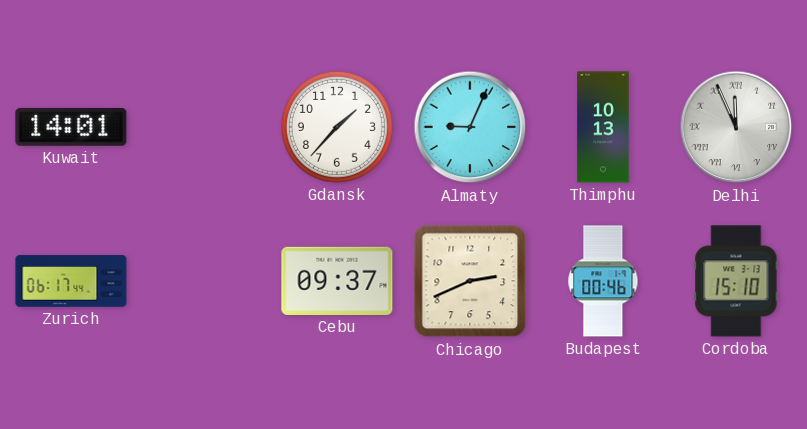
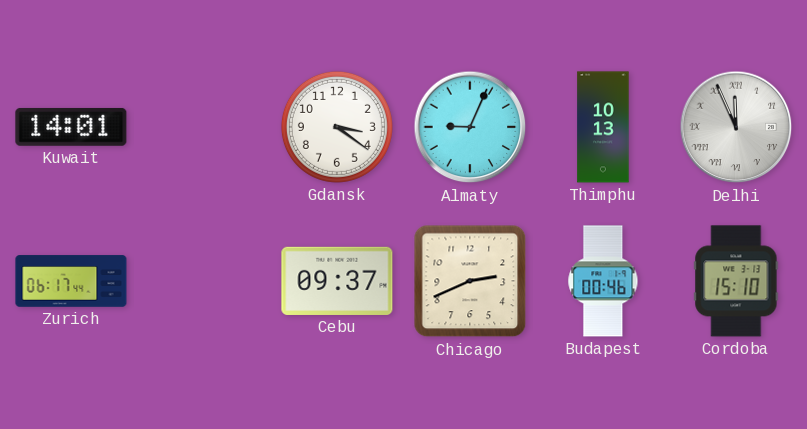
Gdansk: 1:37 -> 3:21
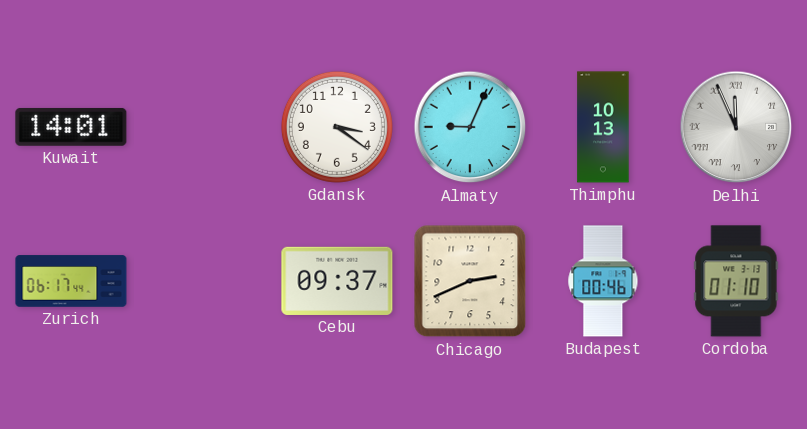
Cordoba: 15:10 -> 01:10
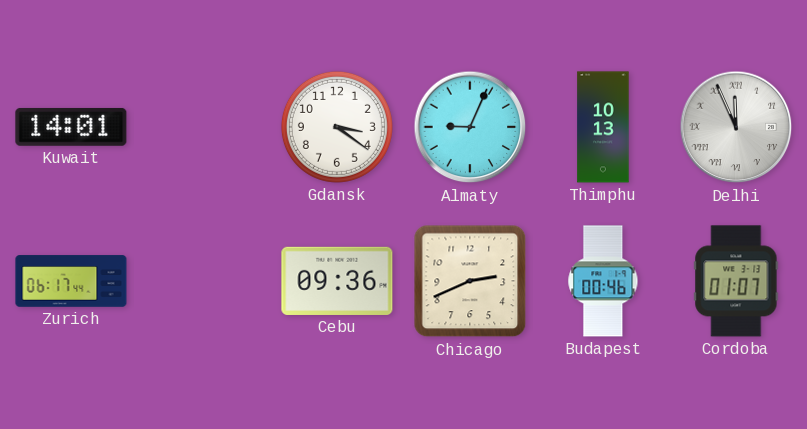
Cebu: 09:37 -> 09:36
Cordoba: 01:10 -> 01:07
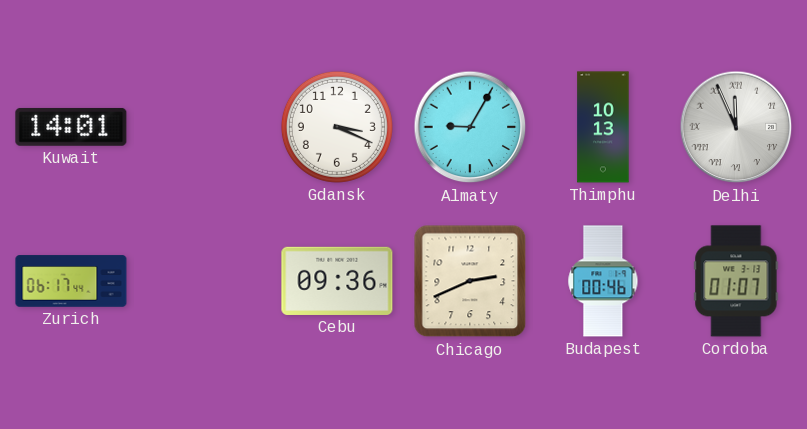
Gdansk: 3:21 -> 3:19
Almaty: 9:04 -> 9:05
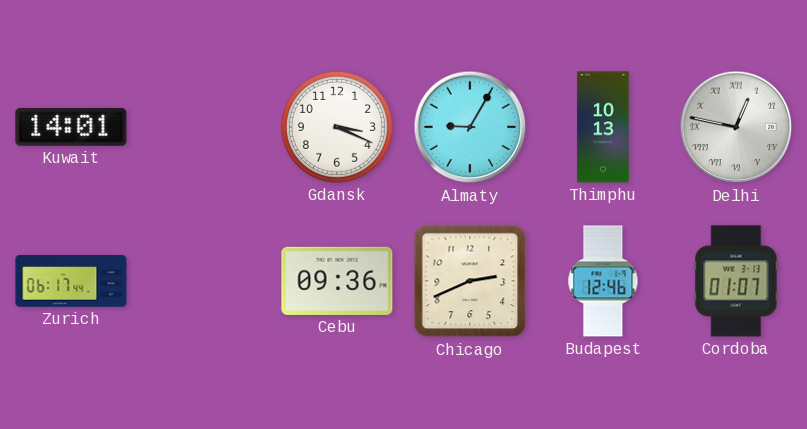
Delhi: 11:56 -> 12:47
Budapest: 00:46 -> 12:46
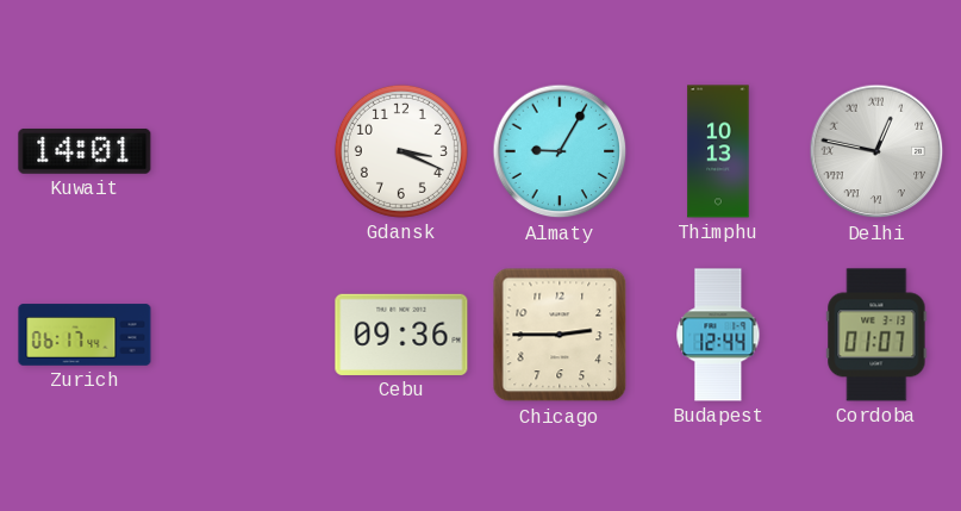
Chicago: 2:41 -> 2:45
Budapest: 12:46 -> 12:44
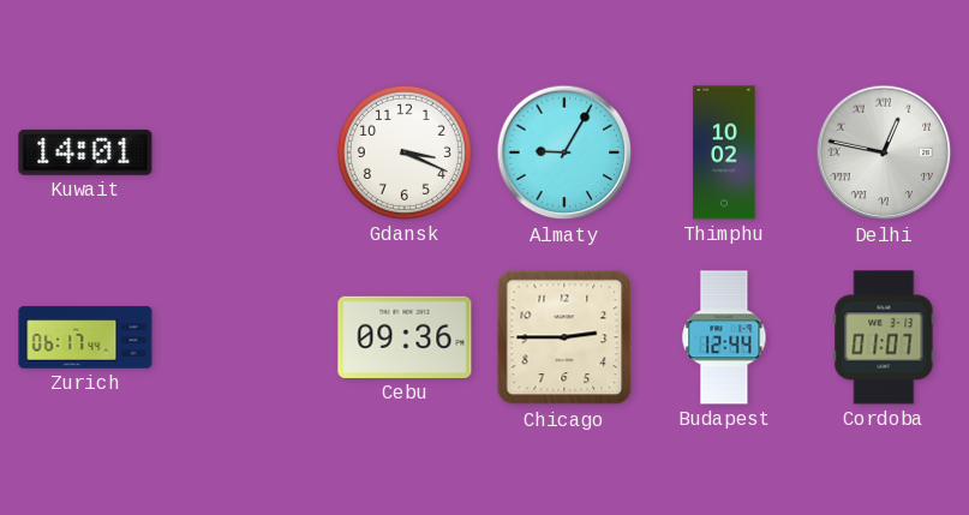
Thimphu: 10:13 -> 10:02
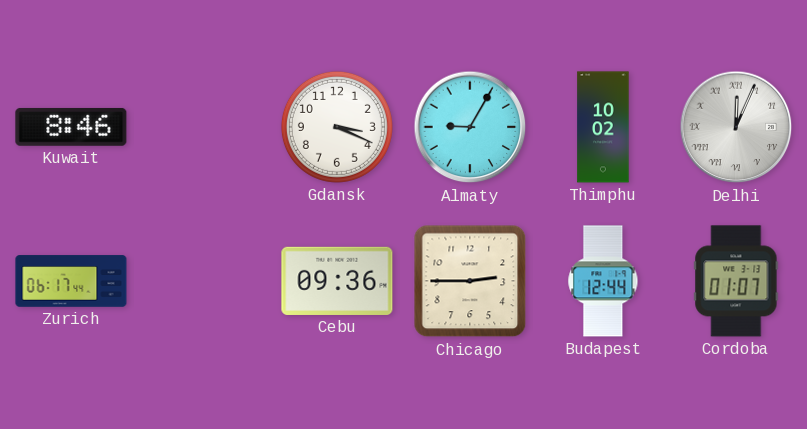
Kuwait: 14:01 -> 8:46
Delhi: 12:47 -> 12:04
